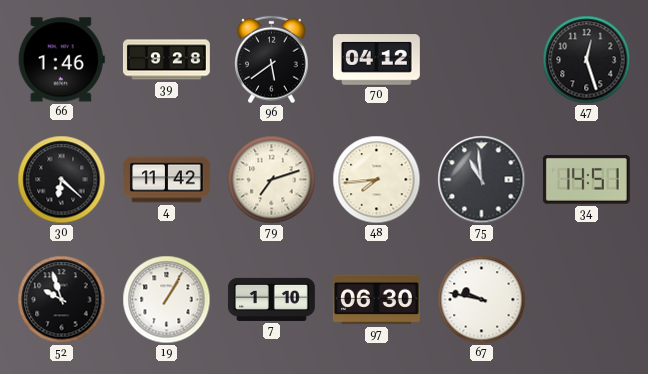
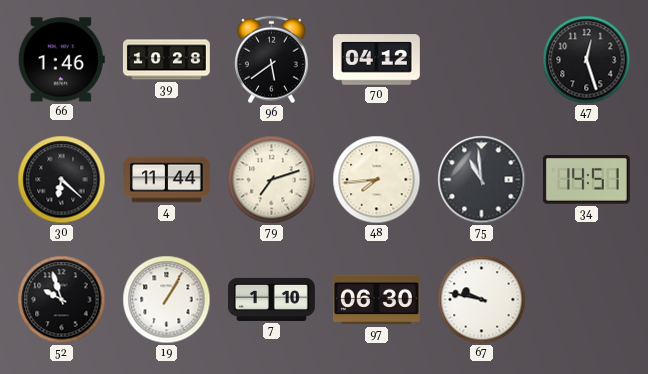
39: 9:28 -> 10:28
4: 11:42 -> 11:44
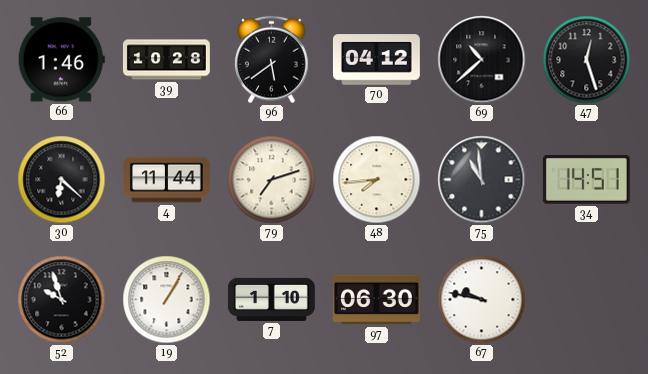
69: none -> 10:38
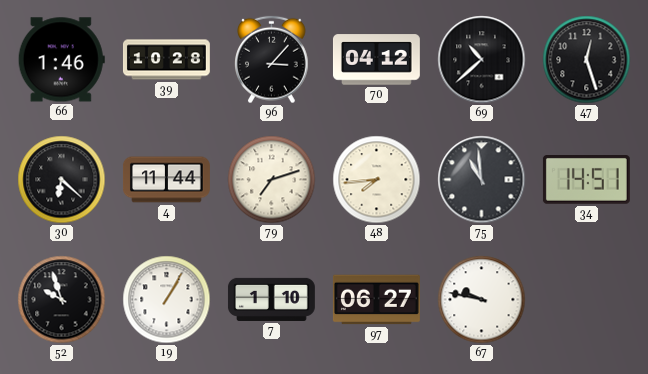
96: 5:39 -> 3:07
97: 06:30 -> 06:27
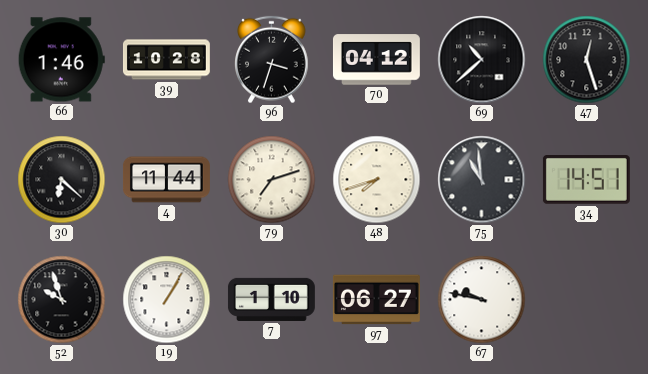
96: 3:07 -> 3:33
48: 7:44 -> 7:42
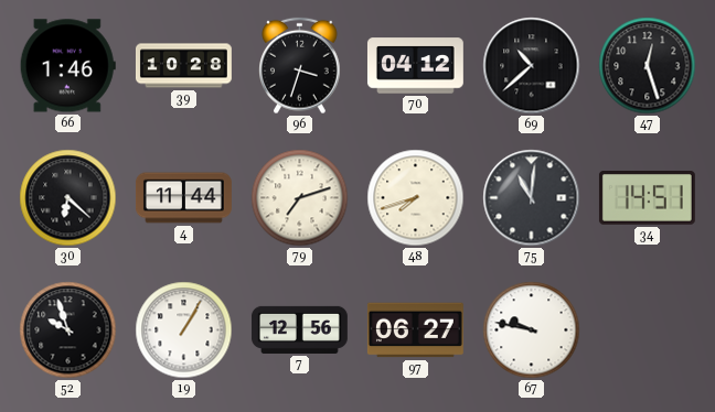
75: 10:59 -> 11:01
7: 1:10 -> 12:56
